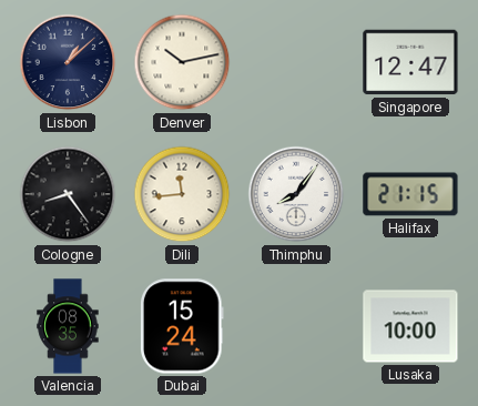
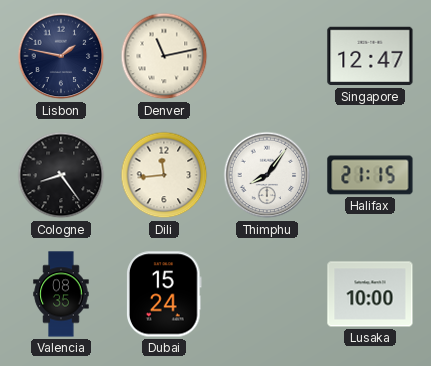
Lisbon: 1:08 -> 1:47
Denver: 10:13 -> 11:13
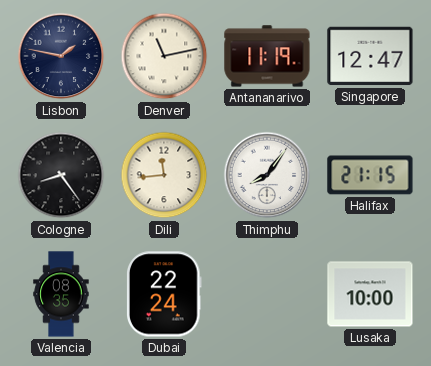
Antananarivo: none -> 11:19
Dubai: 15:24 -> 22:24
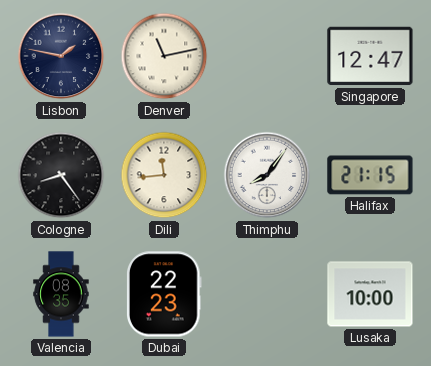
Antananarivo: 11:19 -> none
Dubai: 22:24 -> 22:23
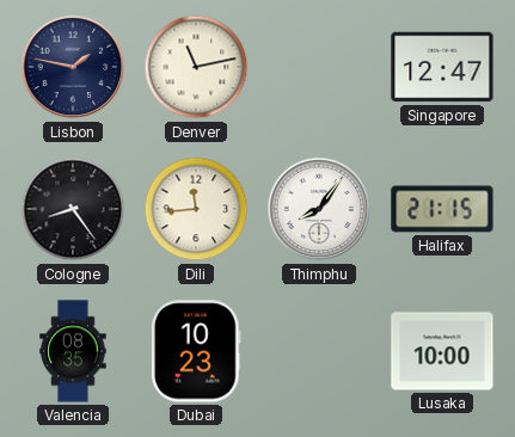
Dubai: 22:23 -> 10:23
